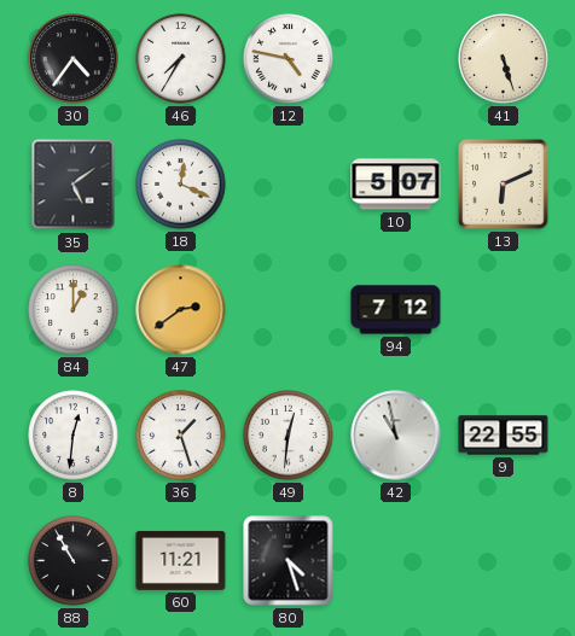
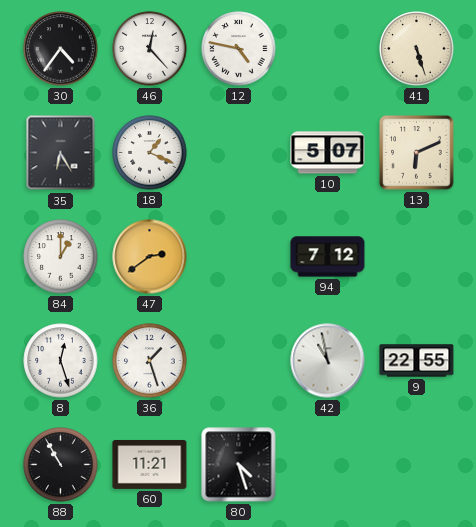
46: 7:35 -> 12:23
35: 5:09 -> 6:25
18: 12:19 -> 1:19
8: 12:31 -> 12:27
49: 12:31 -> none
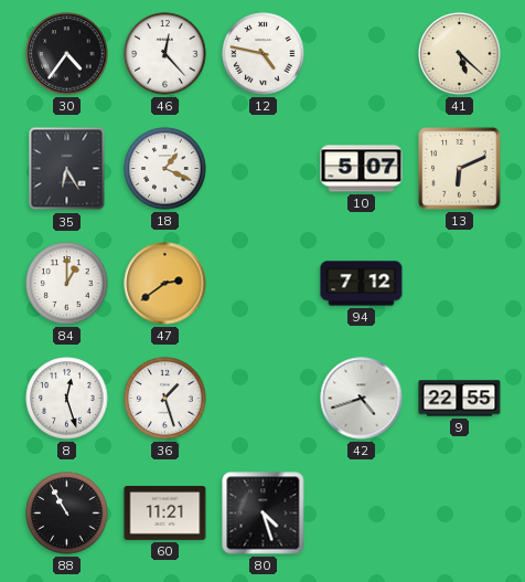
41: 5:27 -> 5:22
42: 10:58 -> 4:42
